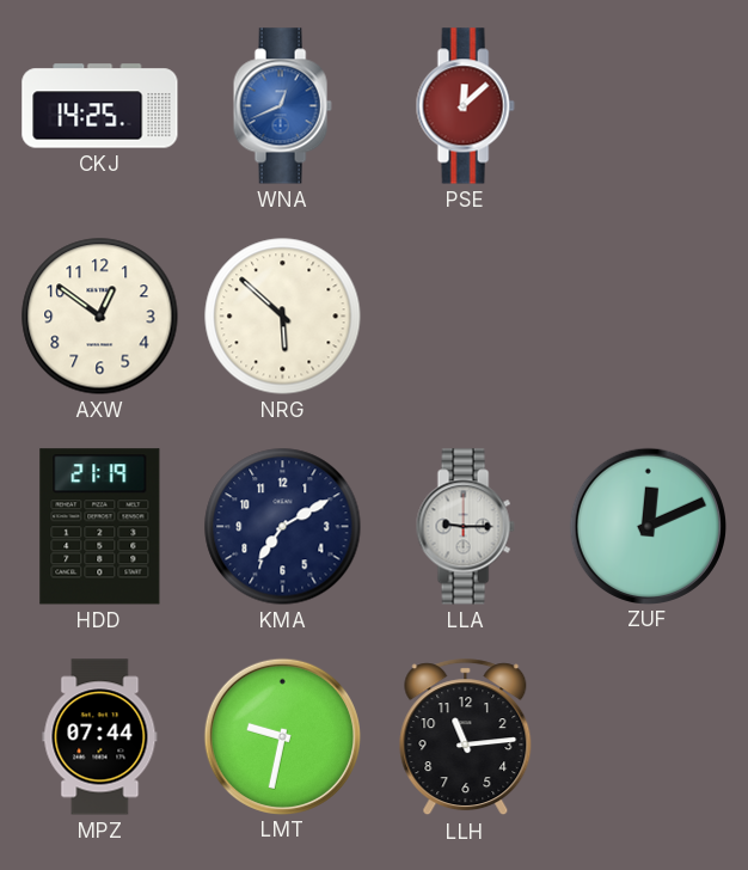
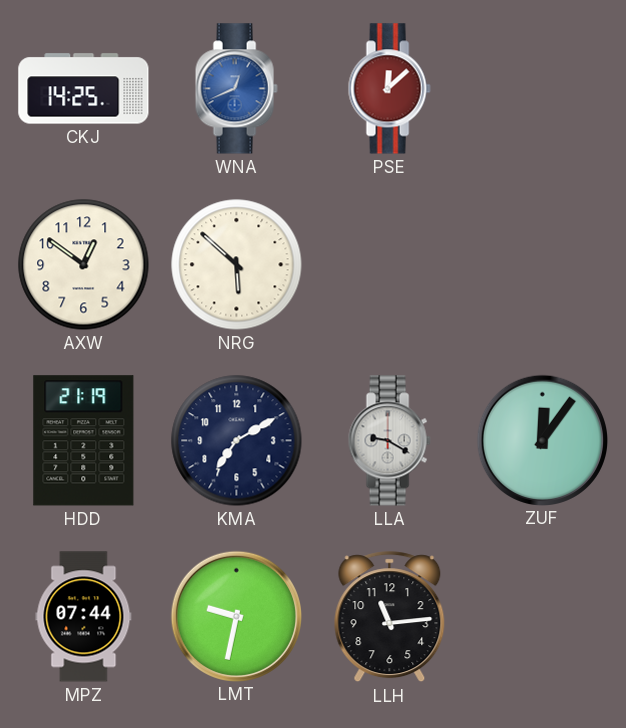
LLA: 9:15 -> 9:20
ZUF: 12:11 -> 12:06
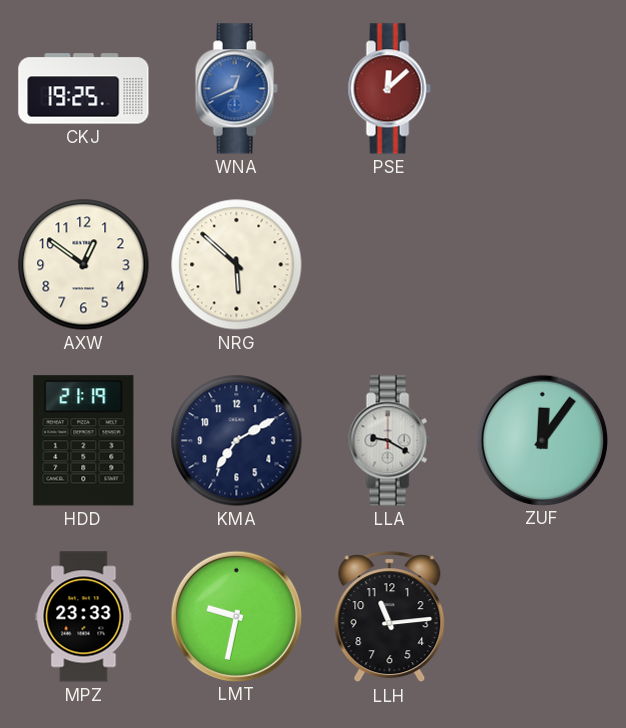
CKJ: 14:25 -> 19:25
MPZ: 07:44 -> 23:33
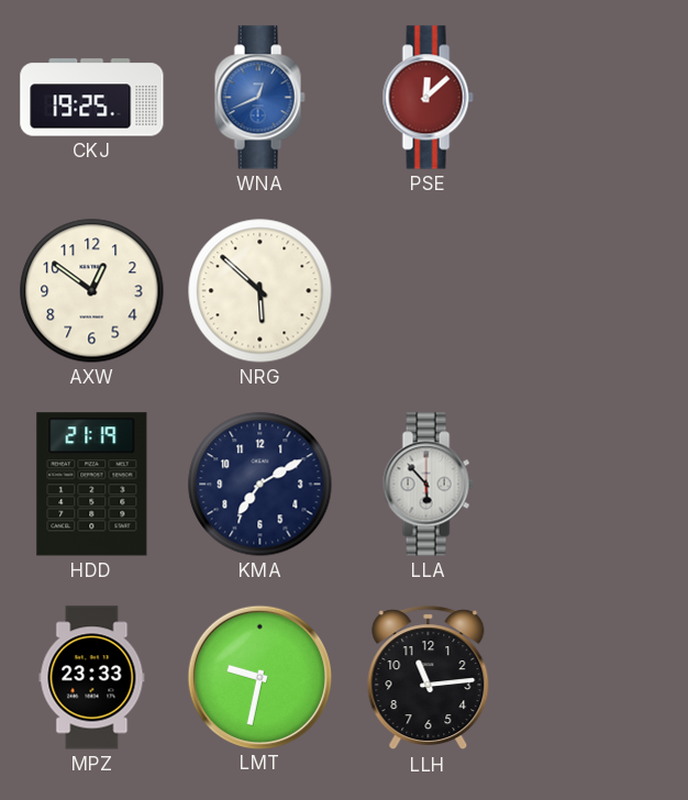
LLA: 9:20 -> 5:53
ZUF: 12:06 -> none
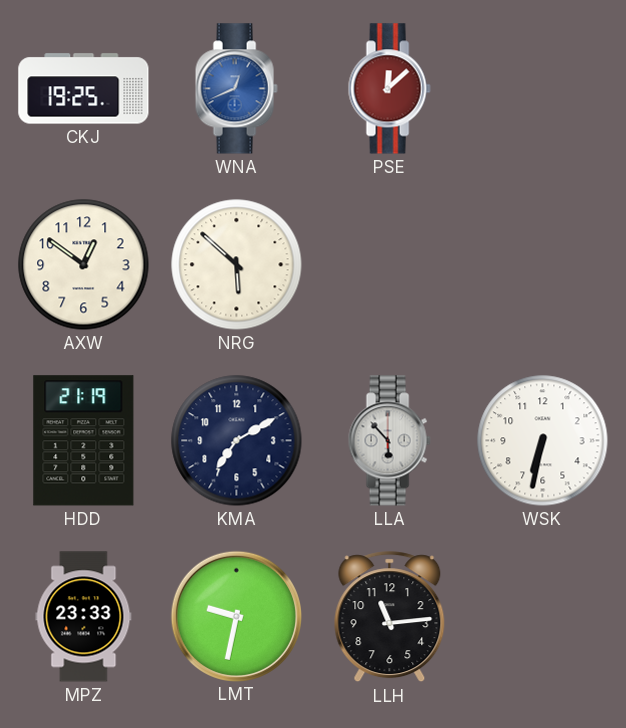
WSK: none -> 6:32
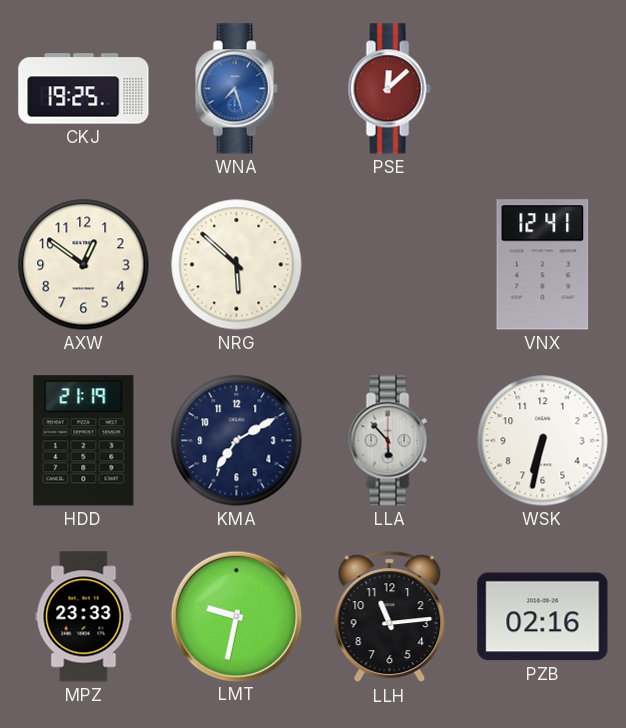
WNA: 12:41 -> 7:27
VNX: none -> 12:41
PZB: none -> 02:16
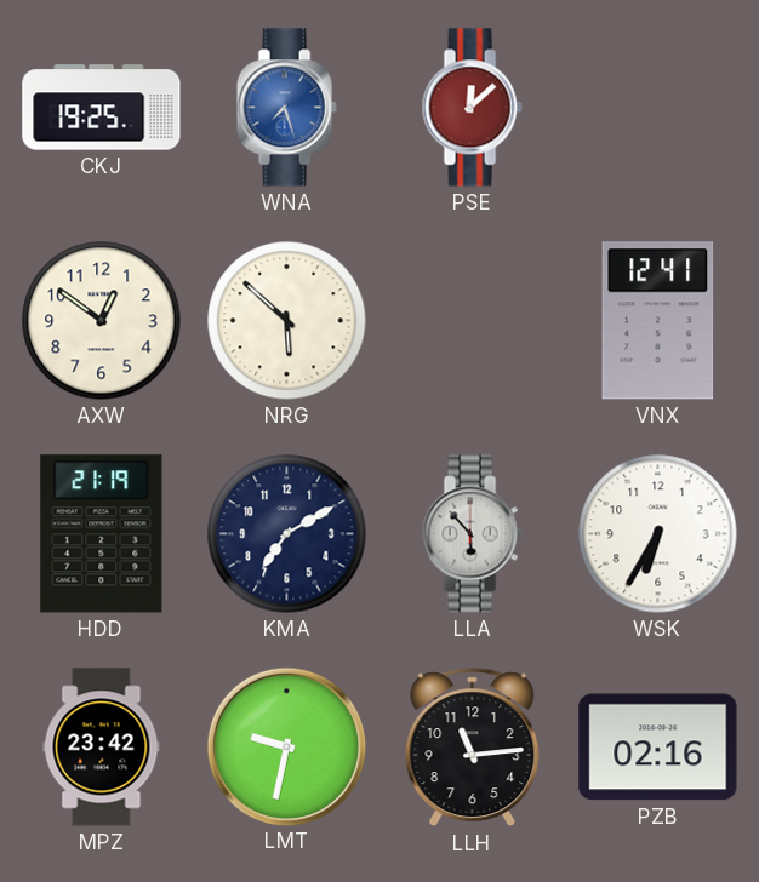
WSK: 6:32 -> 6:35
MPZ: 23:33 -> 23:42
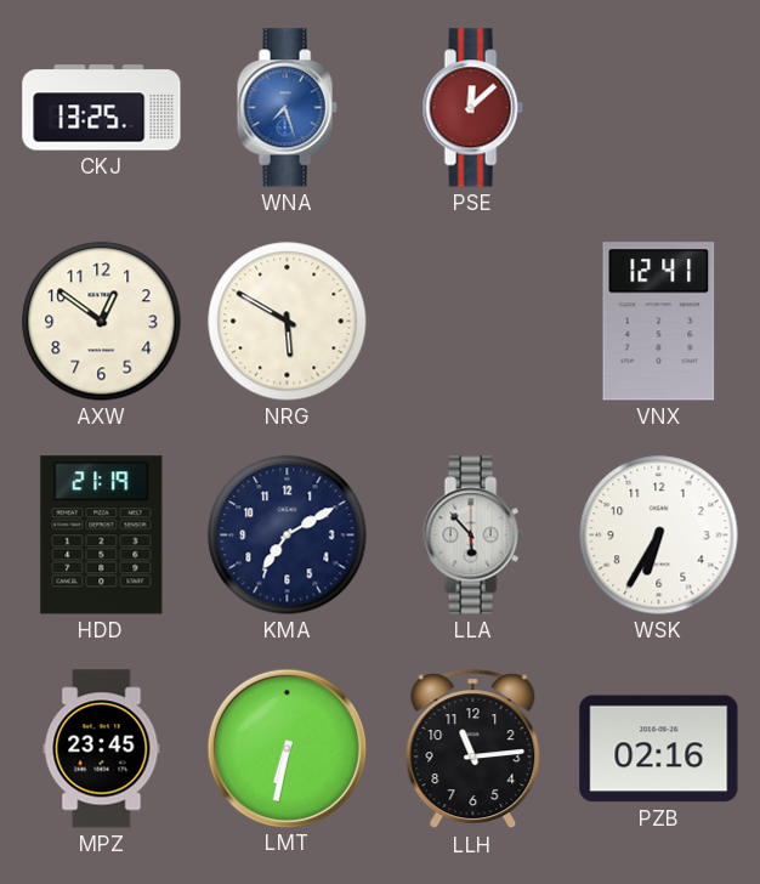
CKJ: 19:25 -> 13:25
NRG: 5:52 -> 5:50
MPZ: 23:42 -> 23:45
LMT: 9:32 -> 6:32
